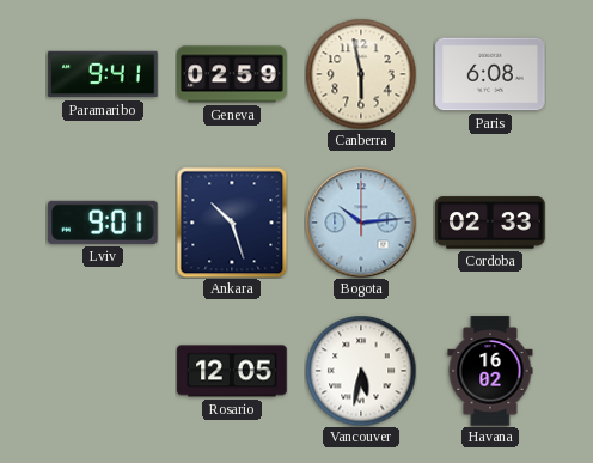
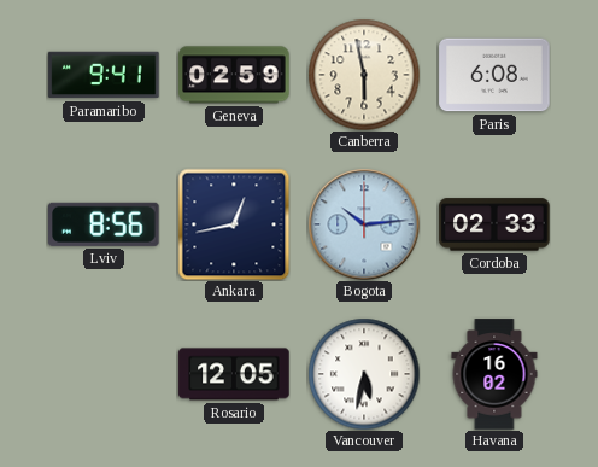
Lviv: 9:01 -> 8:56
Ankara: 10:27 -> 12:43
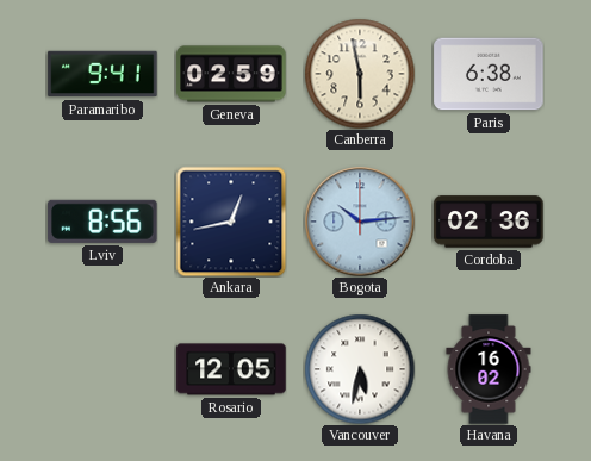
Paris: 6:08 -> 6:38
Cordoba: 02:33 -> 02:36
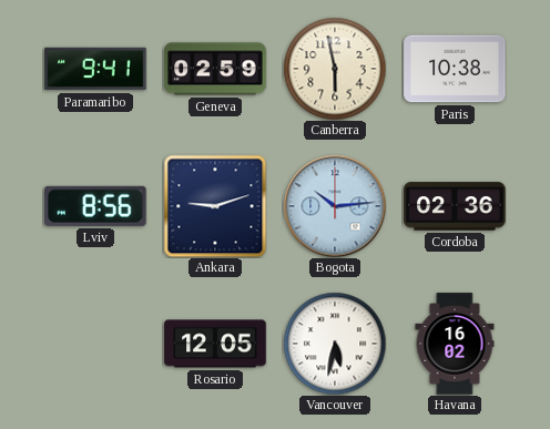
Paris: 6:38 -> 10:38
Ankara: 12:43 -> 9:12
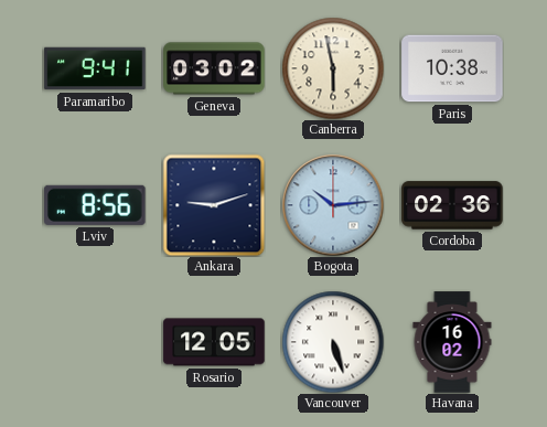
Geneva: 02:59 -> 03:02
Vancouver: 5:32 -> 5:27
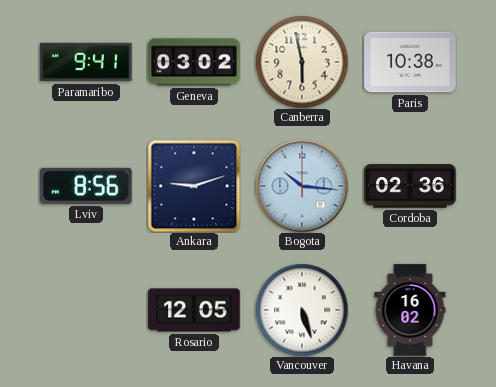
Bogota: 10:14 -> 10:16
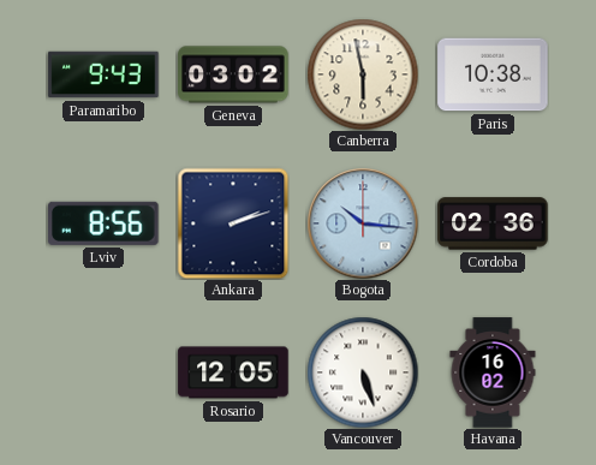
Paramaribo: 9:41 -> 9:43
Ankara: 9:12 -> 2:12
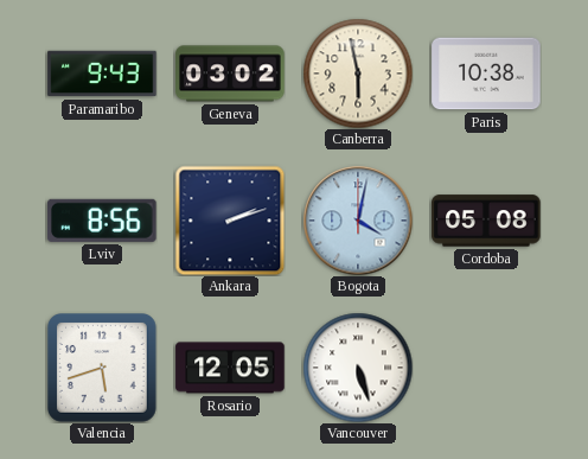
Bogota: 10:16 -> 4:02
Cordoba: 02:36 -> 05:08
Valencia: none -> 5:42
Havana: 16:02 -> none
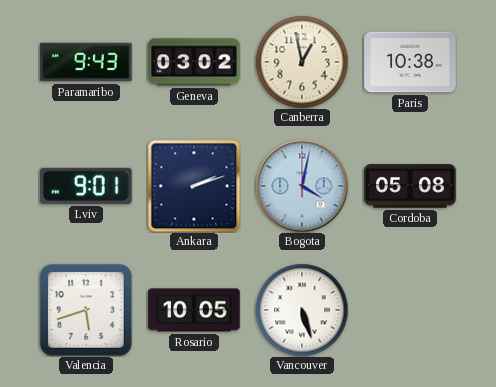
Canberra: 5:58 -> 12:58
Lviv: 8:56 -> 9:01
Rosario: 12:05 -> 10:05
